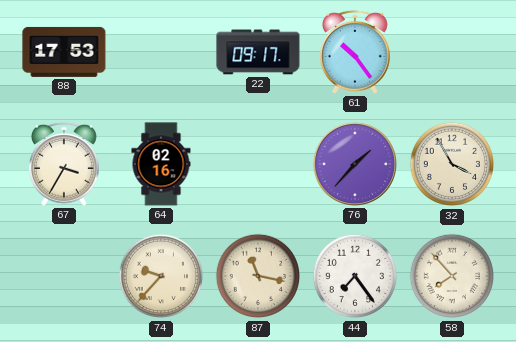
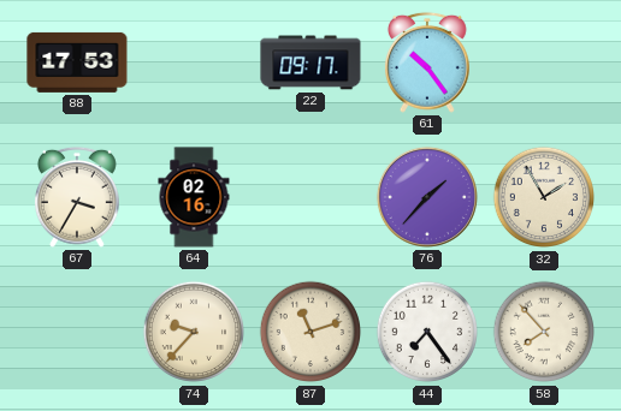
32: 3:55 -> 1:55
87: 11:17 -> 11:12
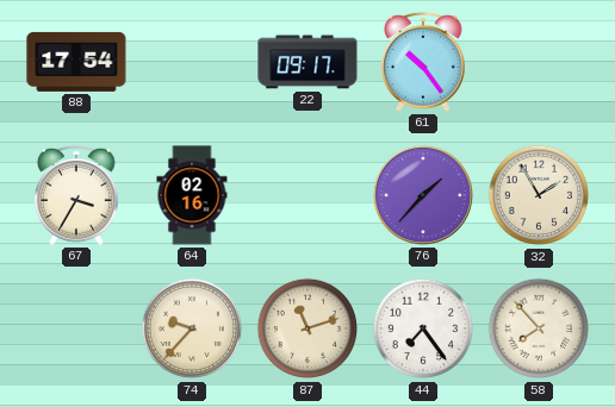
88: 17:53 -> 17:54
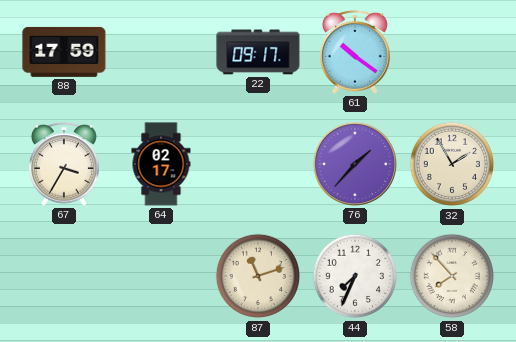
88: 17:54 -> 17:59
61: 10:24 -> 10:21
64: 02:16 -> 02:17
74: 9:37 -> none
44: 7:24 -> 7:34
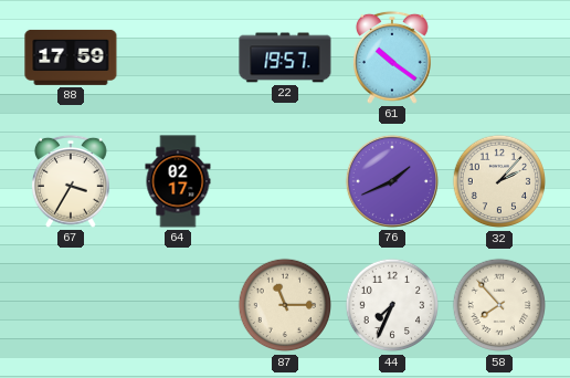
22: 09:17 -> 19:57
76: 1:37 -> 1:41
32: 1:55 -> 2:07
87: 11:12 -> 11:15
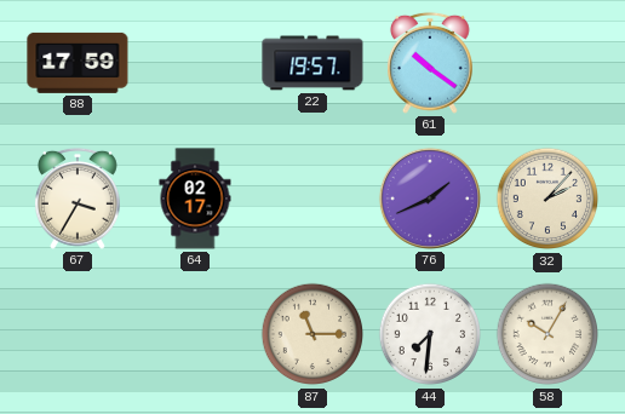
44: 7:34 -> 7:31
58: 7:53 -> 10:05
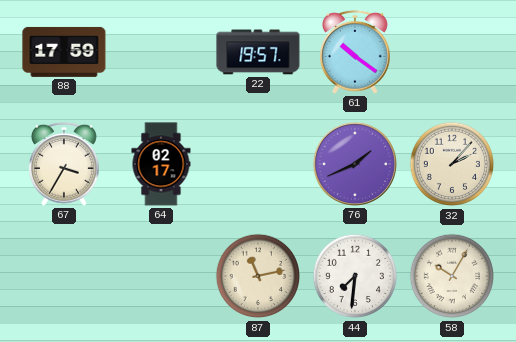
87: 11:15 -> 11:13
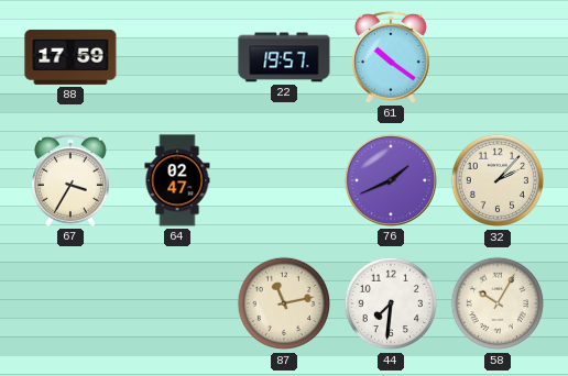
64: 02:17 -> 02:47
